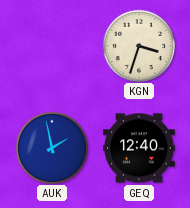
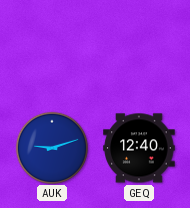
KGN: 3:33 -> none
AUK: 1:58 -> 9:12
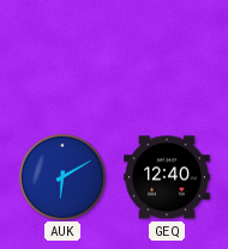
AUK: 9:12 -> 6:10
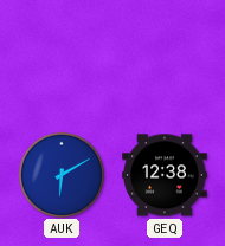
GEQ: 12:40 -> 12:38
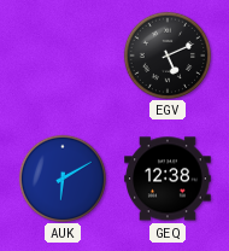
EGV: none -> 5:11
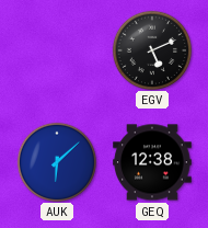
AUK: 6:10 -> 6:08
